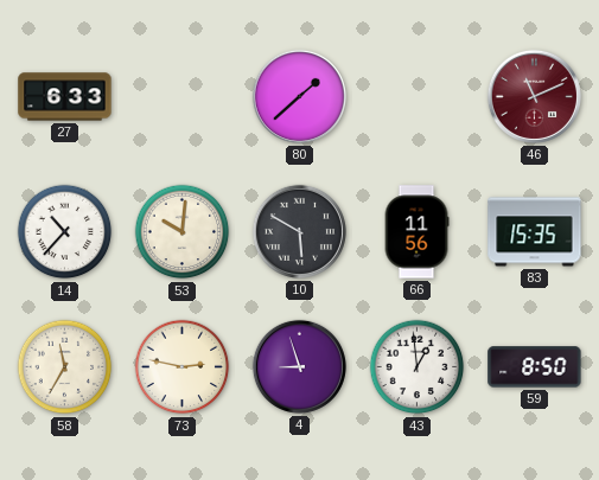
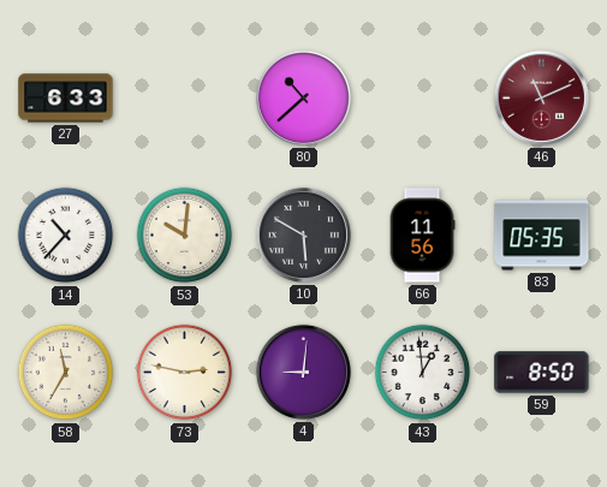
80: 1:38 -> 10:38
83: 15:35 -> 05:35
4: 8:57 -> 9:01
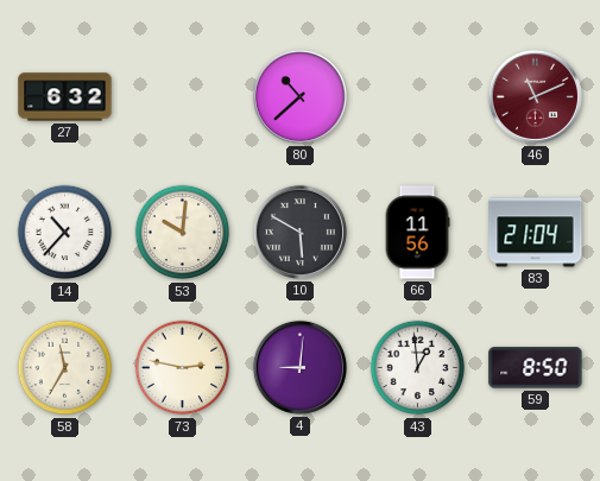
27: 6:33 -> 6:32
83: 05:35 -> 21:04
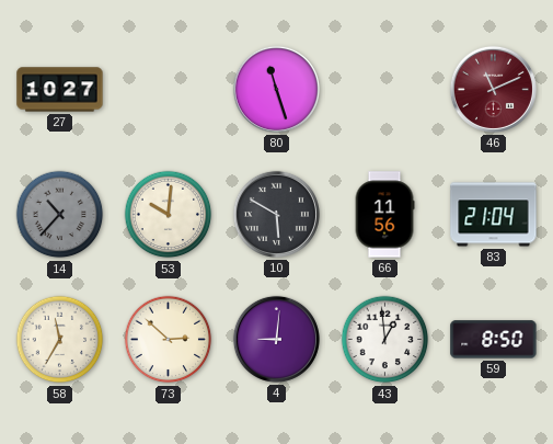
27: 6:32 -> 10:27
80: 10:38 -> 11:27
14 dial: white -> grey
73: 2:47 -> 2:52
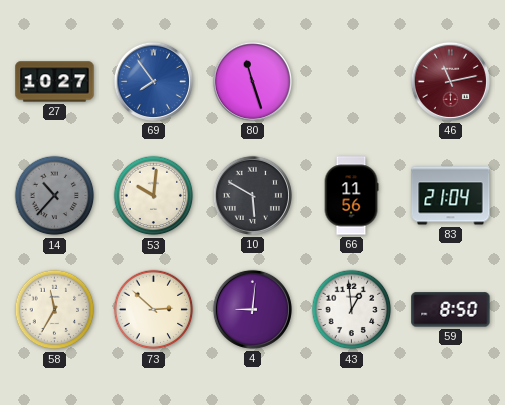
69: none -> 7:54
46: 11:11 -> 11:13
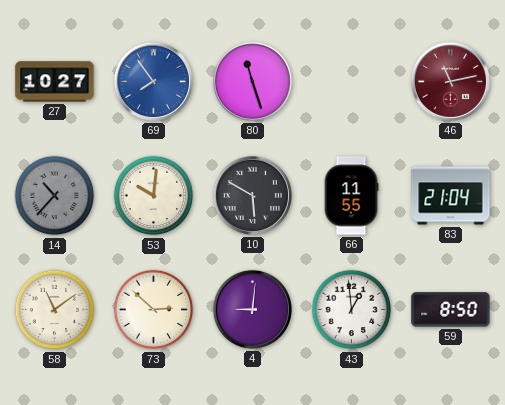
66: 11:56 -> 11:55
58: 11:35 -> 11:09
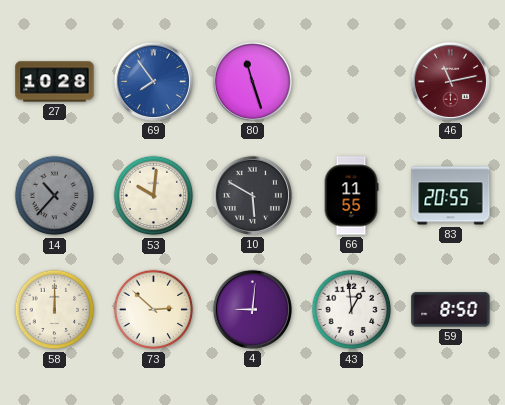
27: 10:27 -> 10:28
83: 21:04 -> 20:55
58: 11:09 -> 12:00
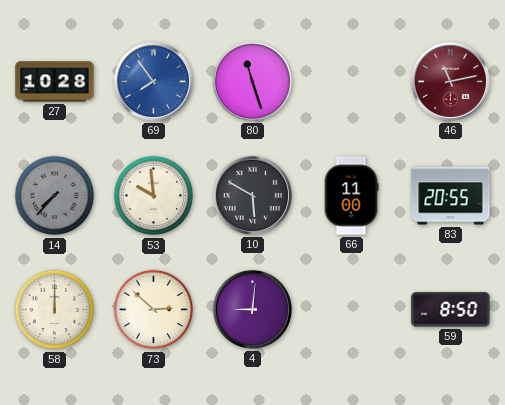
14: 10:37 -> 7:37
53: 10:01 -> 9:59
66: 11:55 -> 11:00
43: 12:59 -> none
